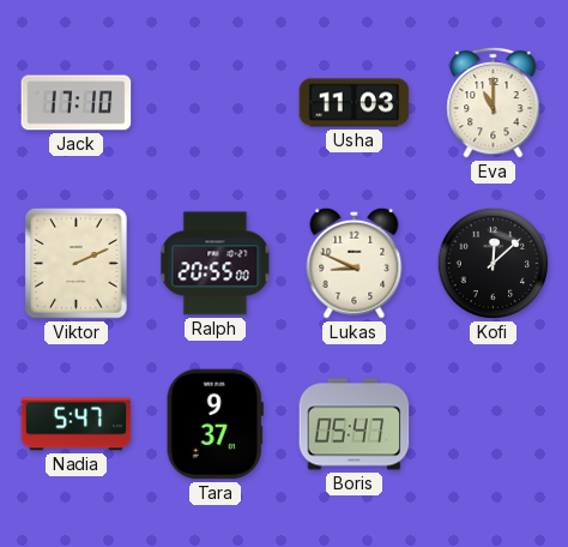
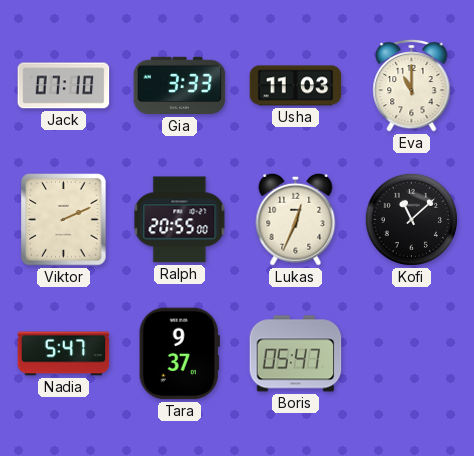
Jack: 17:10 -> 07:10
Gia: none -> 3:33
Lukas: 8:49 -> 12:34
Kofi: 12:08 -> 11:08
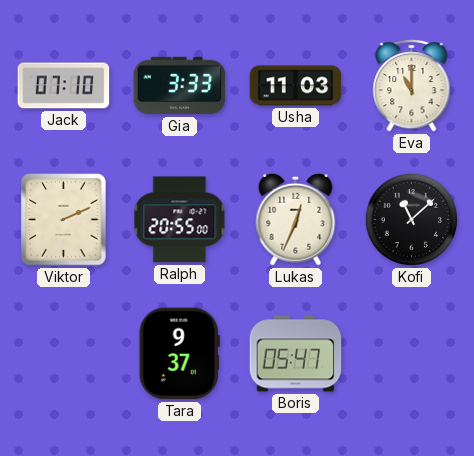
Nadia: 5:47 -> none
